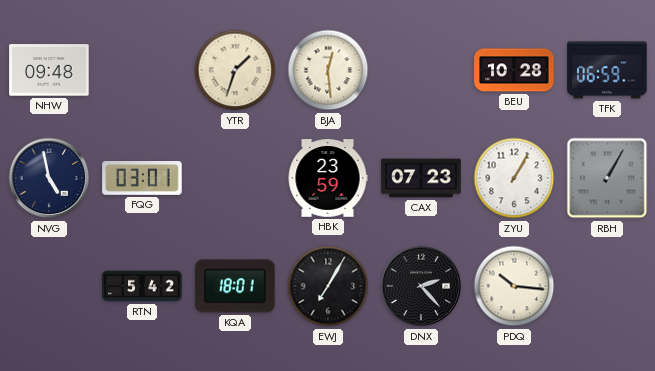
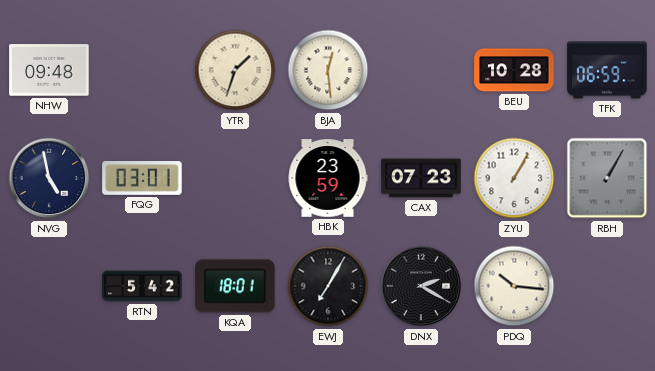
DNX: 2:23 -> 2:20
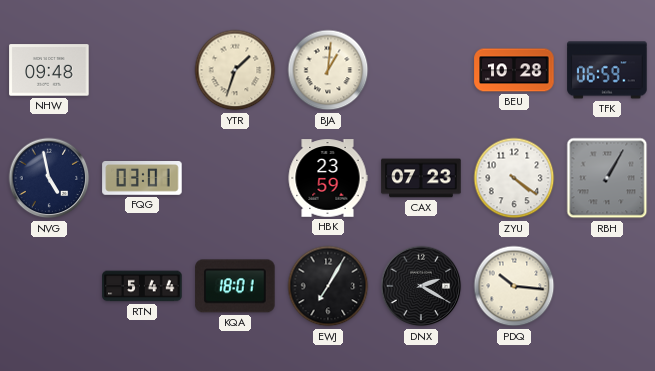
BJA: 12:29 -> 1:01
ZYU: 1:05 -> 4:21
RTN: 5:42 -> 5:44
